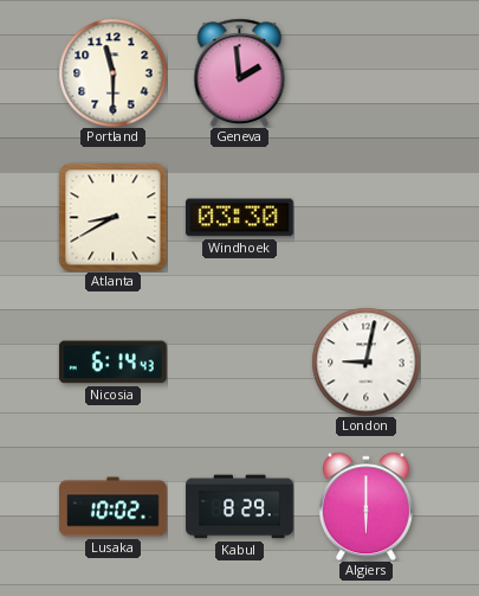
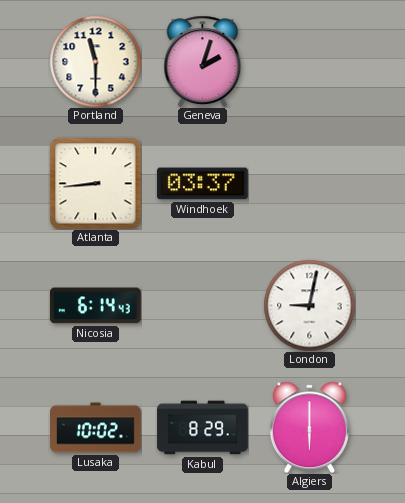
Geneva: 1:59 -> 2:03
Atlanta: 8:40 -> 8:44
Windhoek: 03:30 -> 03:37
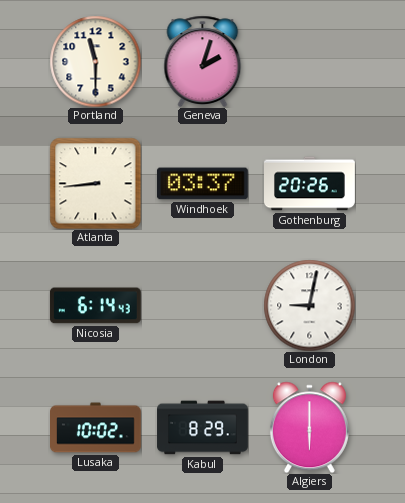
Gothenburg: none -> 20:26
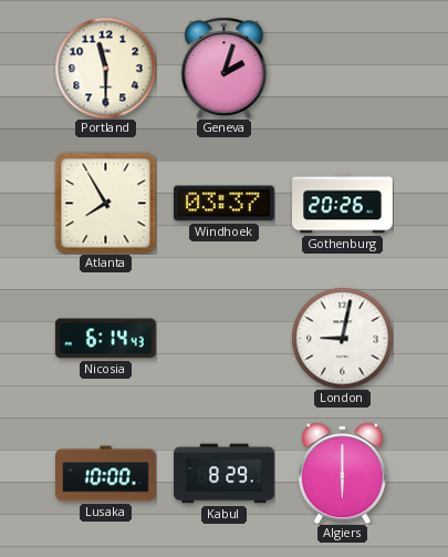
Atlanta: 8:44 -> 7:55
Lusaka: 10:02 -> 10:00
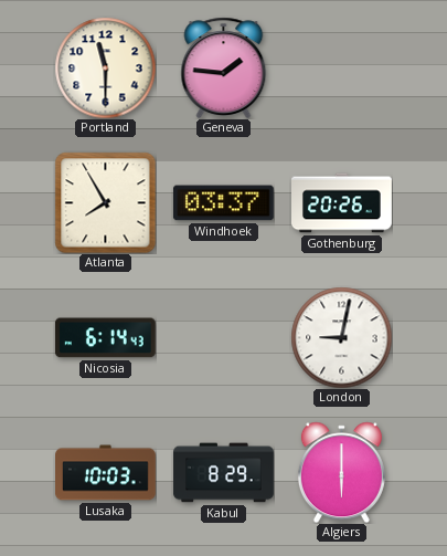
Geneva: 2:03 -> 1:46
Lusaka: 10:00 -> 10:03
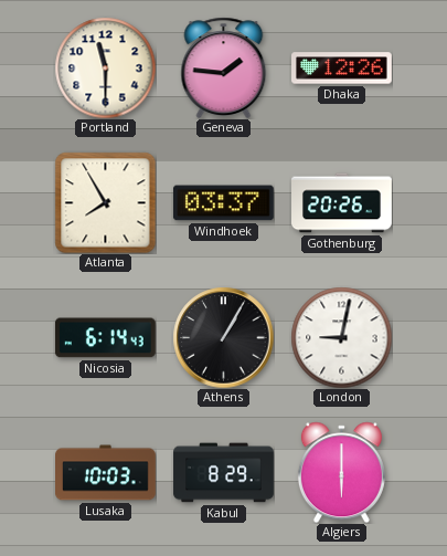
Dhaka: none -> 12:26
Athens: none -> 1:05
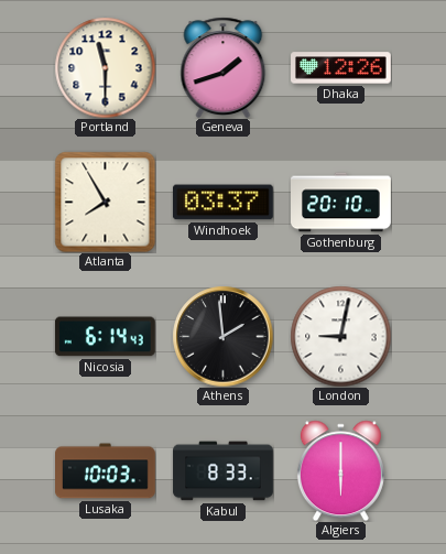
Geneva: 1:46 -> 1:42
Gothenburg: 20:26 -> 20:10
Athens: 1:05 -> 1:59
Kabul: 8:29 -> 8:33
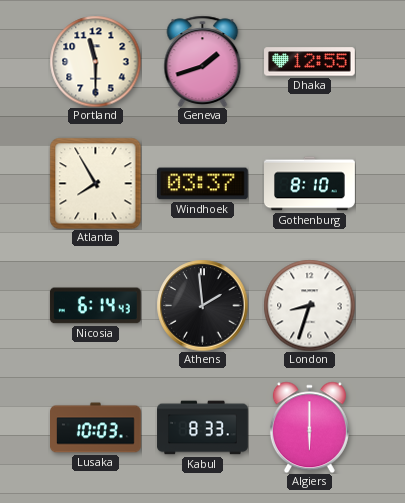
Dhaka: 12:26 -> 12:55
Gothenburg: 20:10 -> 8:10
London: 9:02 -> 8:33
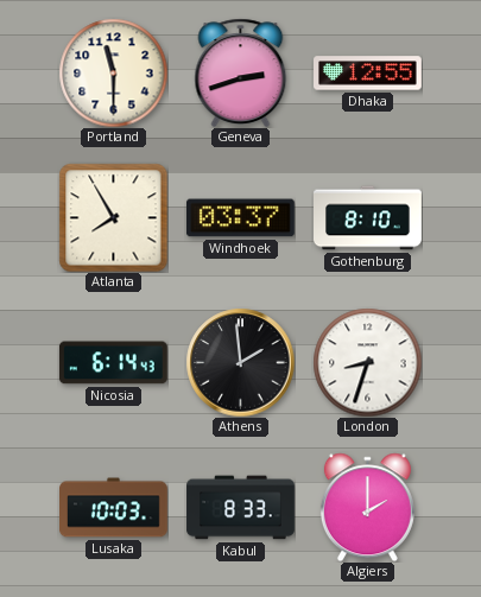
Geneva: 1:42 -> 2:42
Algiers: 6:00 -> 2:00
